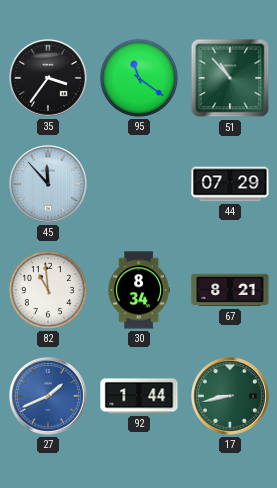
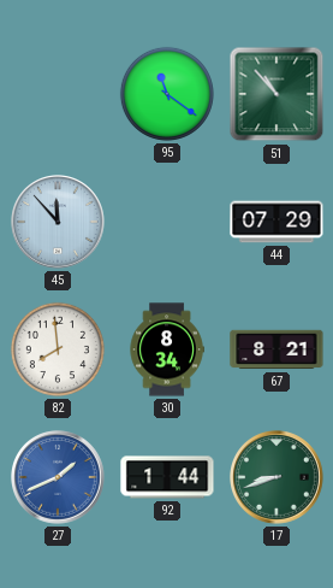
35: 3:36 -> none
82: 10:59 -> 7:59
17: 8:43 -> 8:42
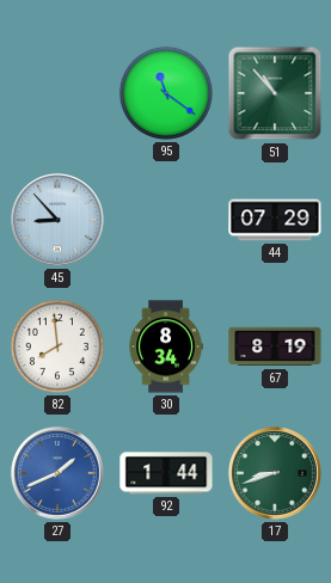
45: 11:53 -> 8:53
67: 8:21 -> 8:19
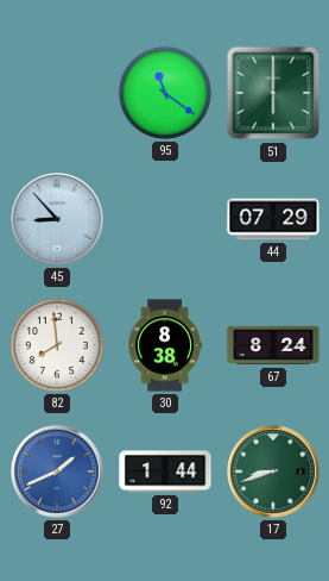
51: 10:53 -> 6:00
30: 8:34 -> 8:38
67: 8:19 -> 8:24
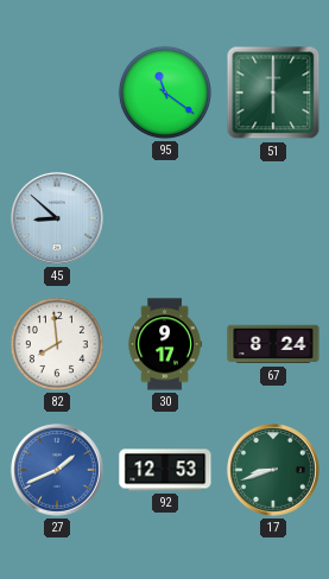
45: 8:53 -> 8:52
44: 07:29 -> none
30: 8:38 -> 9:17
92: 1:44 -> 12:53
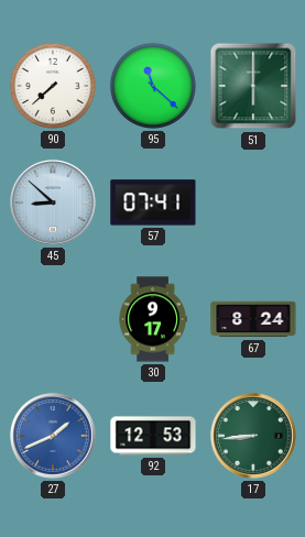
90: none -> 7:38
95: 11:21 -> 11:22
57: none -> 07:41
82: 7:59 -> none
17: 8:42 -> 8:44
